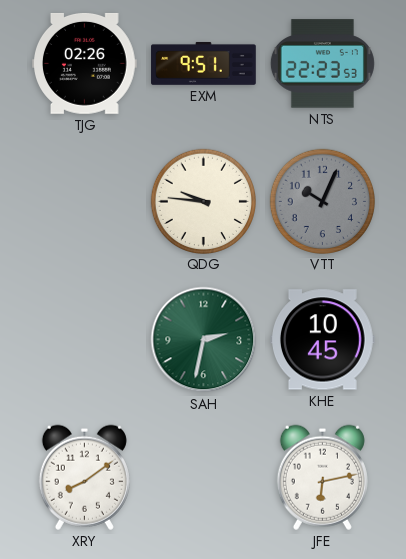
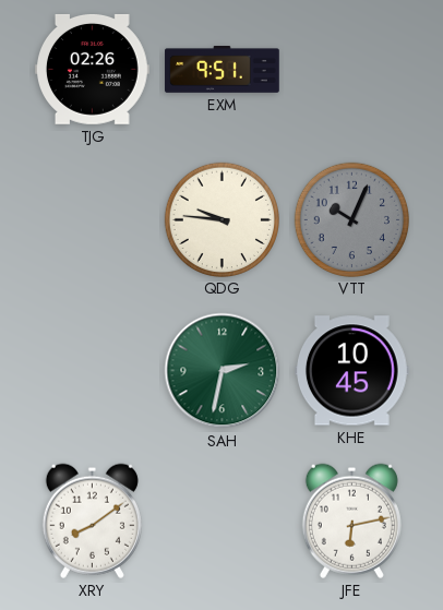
NTS: 22:23 -> none
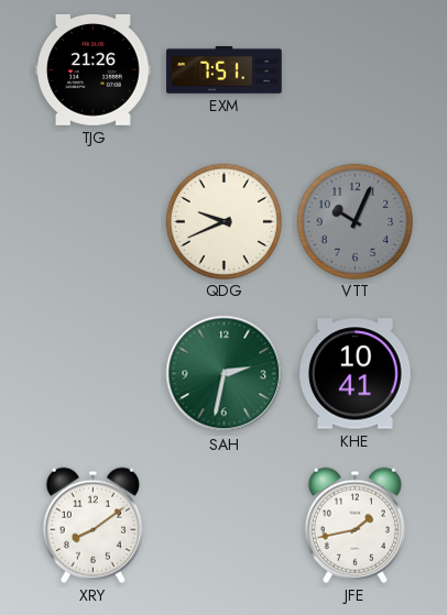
TJG: 02:26 -> 21:26
EXM: 9:51 -> 7:51
QDG: 9:46 -> 9:41
KHE: 10:45 -> 10:41
JFE: 6:13 -> 1:43
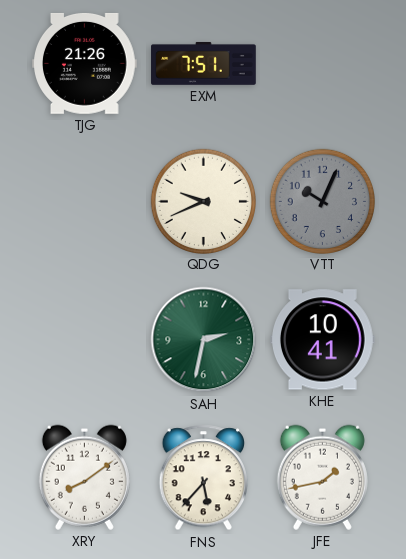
FNS: none -> 5:37
